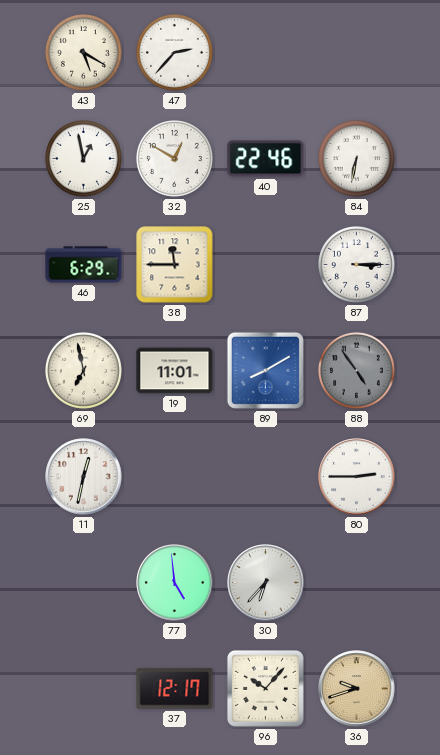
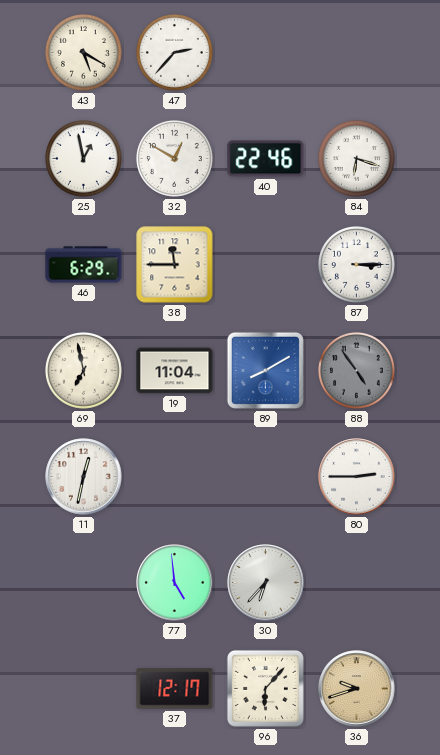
84: 6:32 -> 6:18
19: 11:01 -> 11:04
96: 10:07 -> 6:07
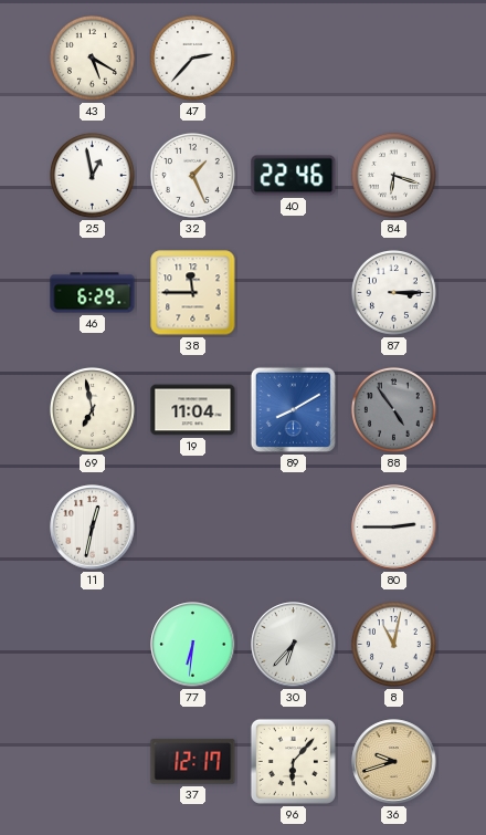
32: 12:50 -> 1:26
77: 4:59 -> 6:31
8: none -> 11:02
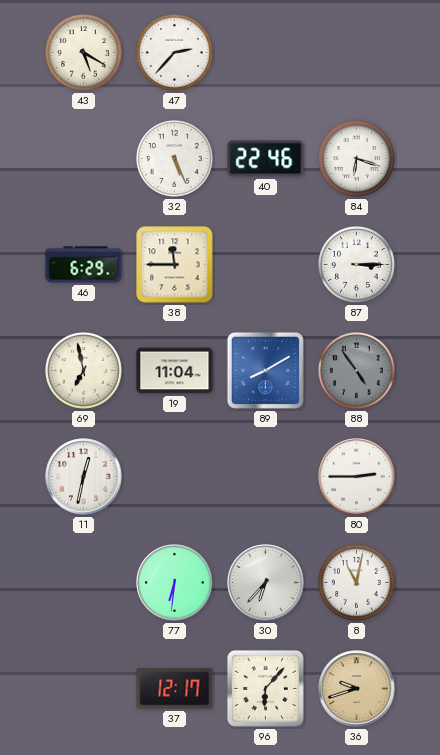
25: 12:58 -> none
32: 1:26 -> 5:26
